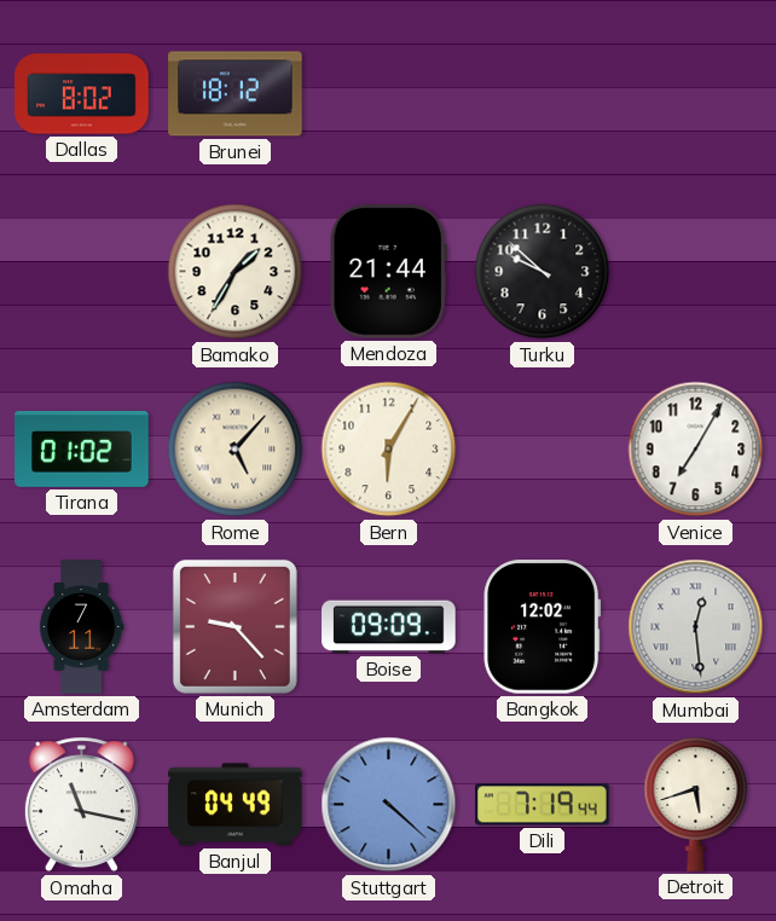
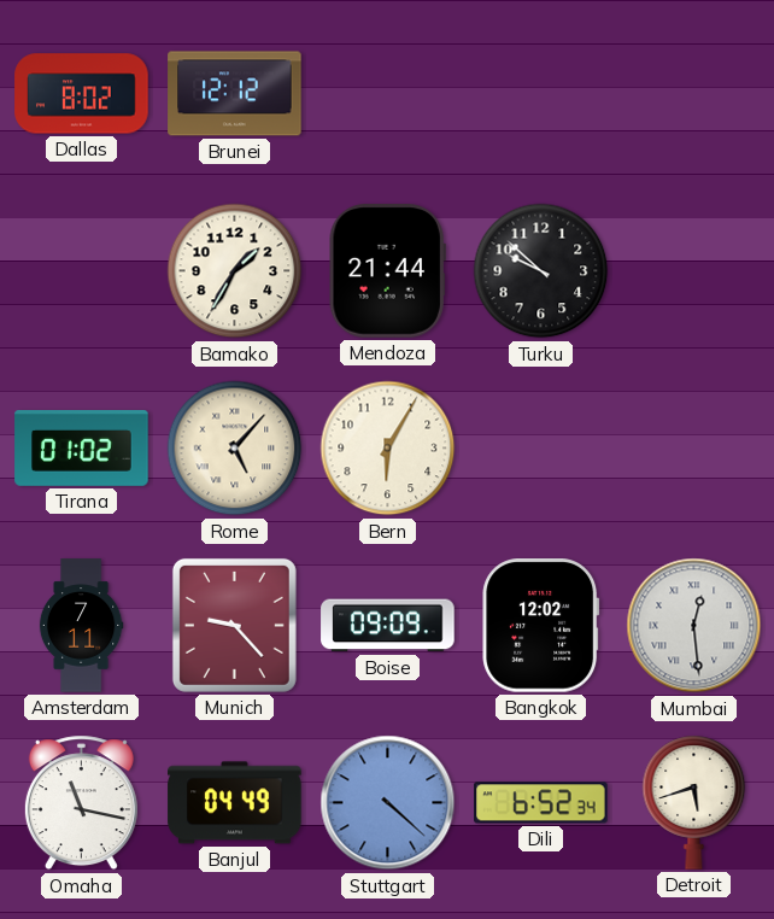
Brunei: 18:12 -> 12:12
Venice: 7:05 -> none
Dili: 7:19 -> 6:52
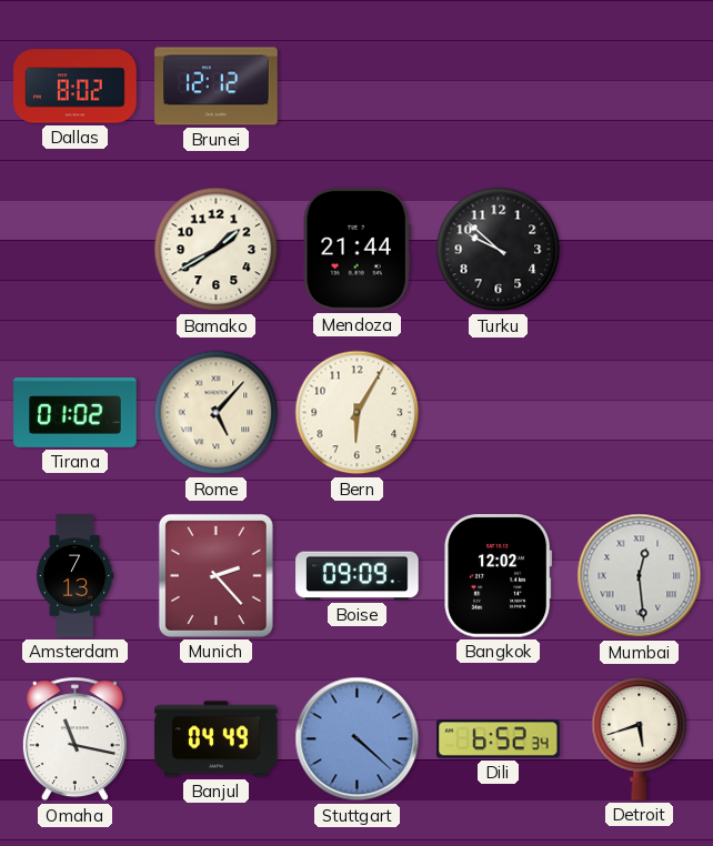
Bamako: 1:35 -> 1:40
Amsterdam: 7:11 -> 7:13
Munich: 9:23 -> 2:23
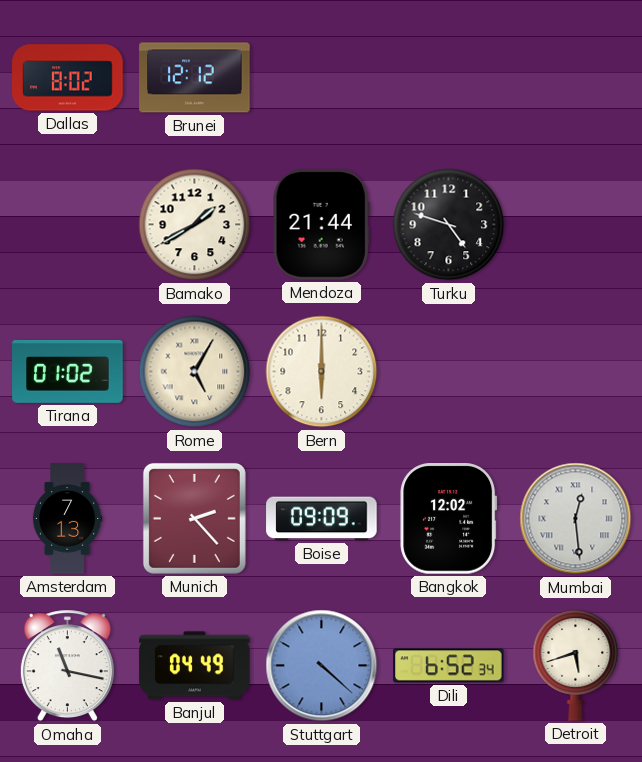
Turku: 9:52 -> 4:48
Rome: 5:07 -> 5:05
Bern: 6:05 -> 6:00
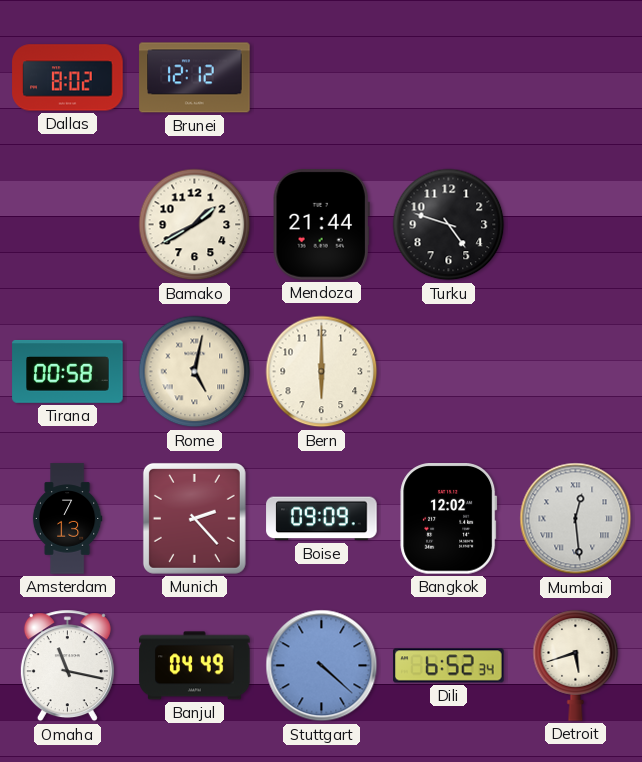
Tirana: 01:02 -> 00:58
Rome: 5:05 -> 5:02
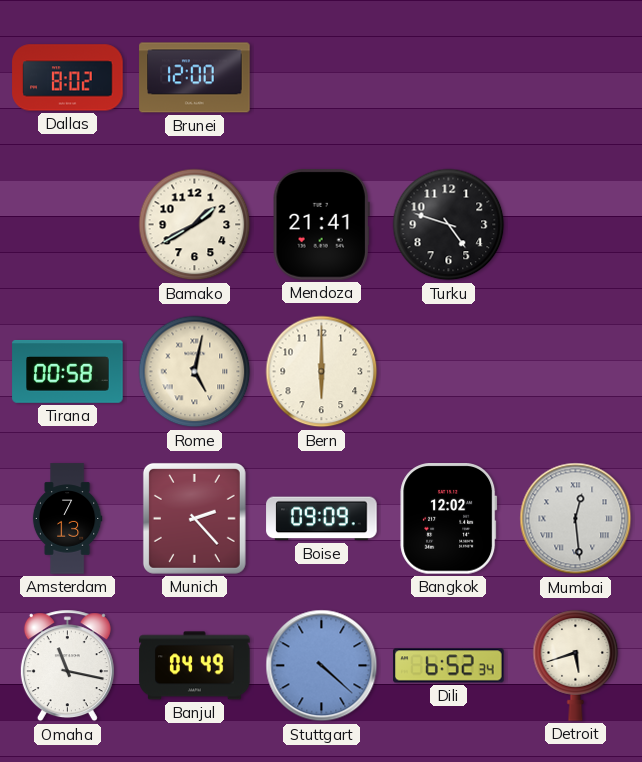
Brunei: 12:12 -> 12:00
Mendoza: 21:44 -> 21:41
